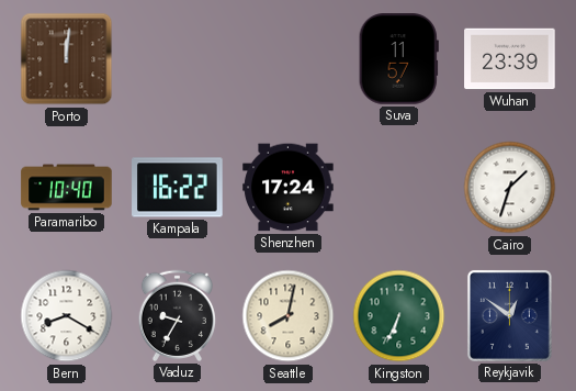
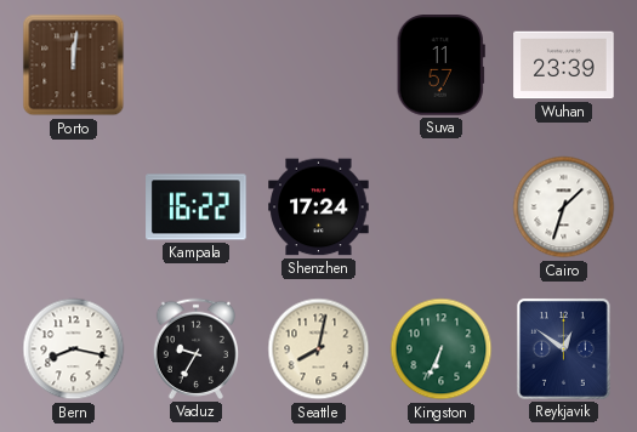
Paramaribo: 10:40 -> none
Bern: 8:20 -> 8:17
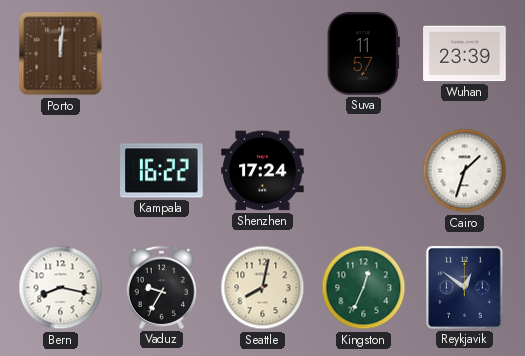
Kingston: 6:34 -> 12:34
